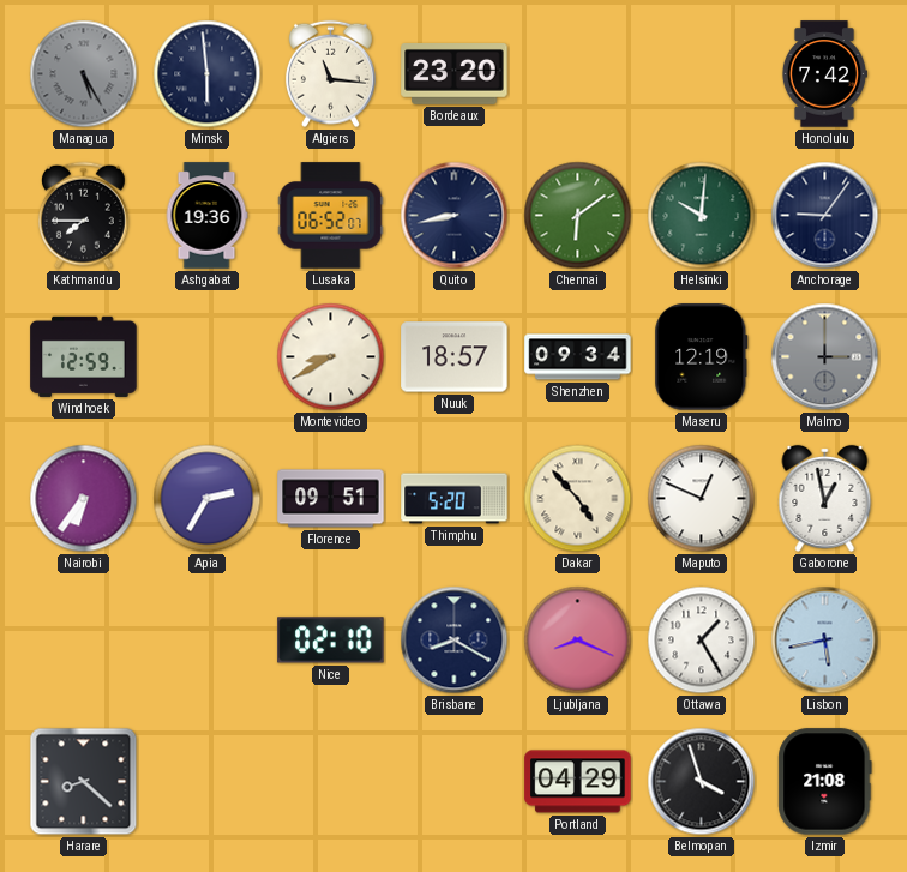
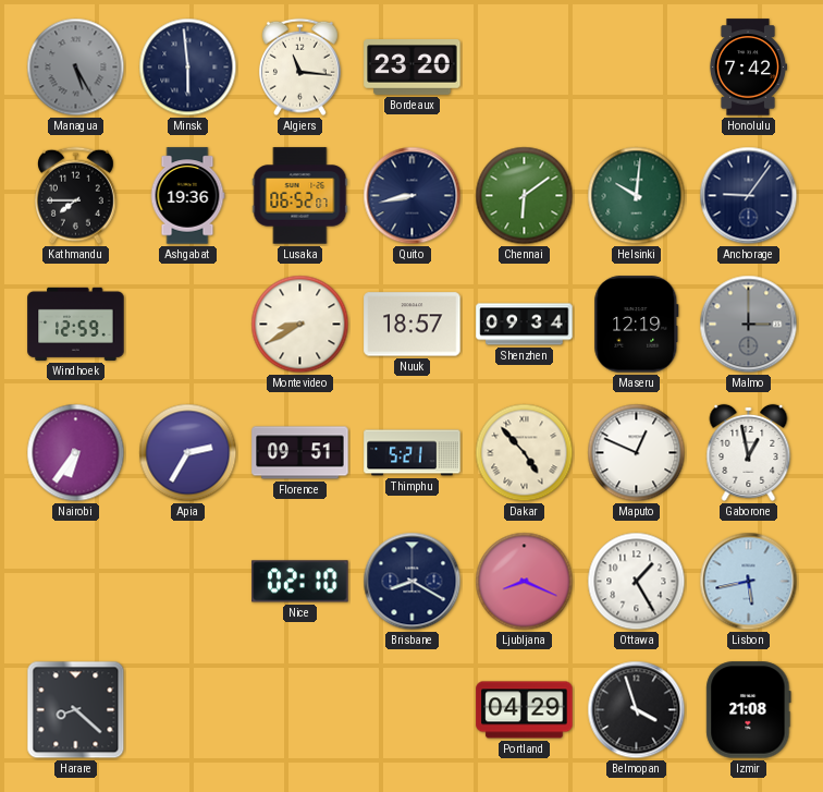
Thimphu: 5:20 -> 5:21
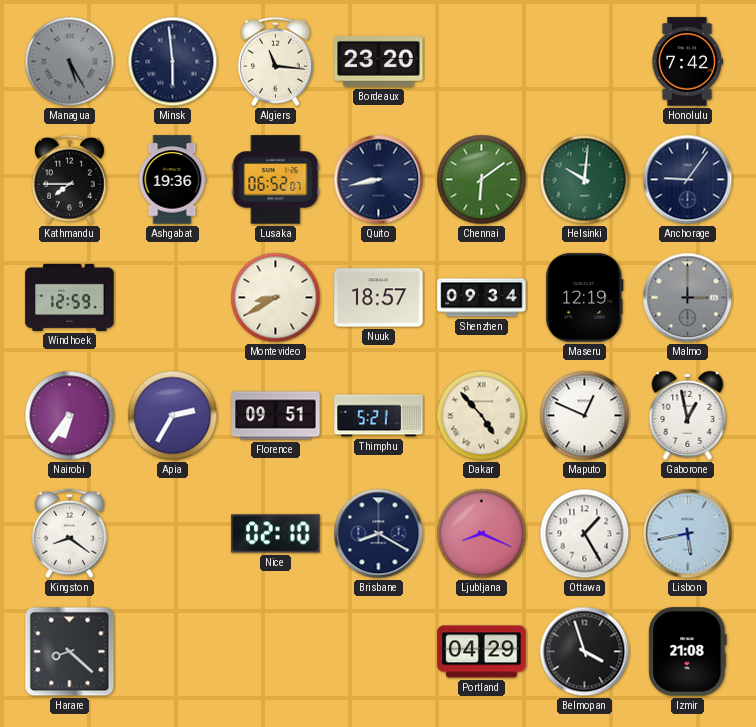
Kingston: none -> 8:21
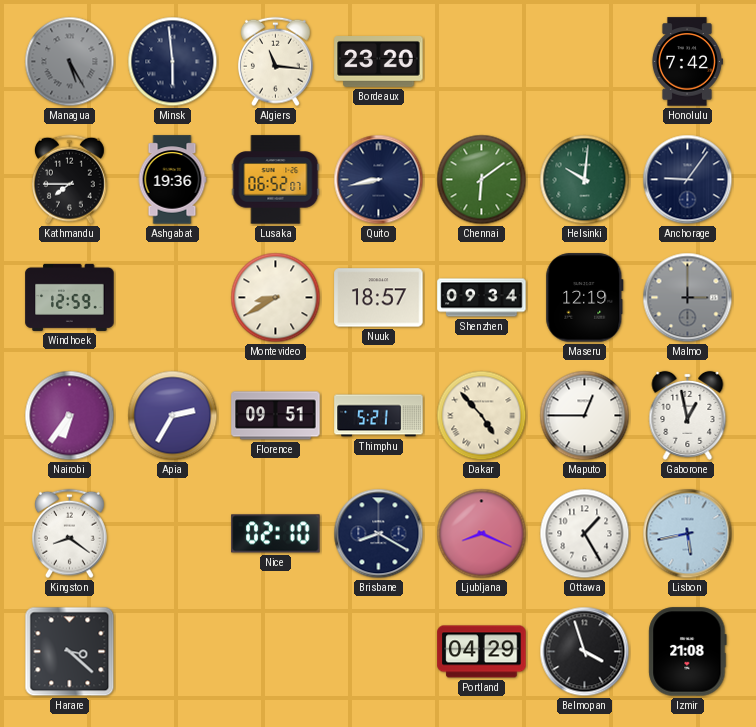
Maputo: 12:49 -> 12:45
Harare: 8:22 -> 3:22
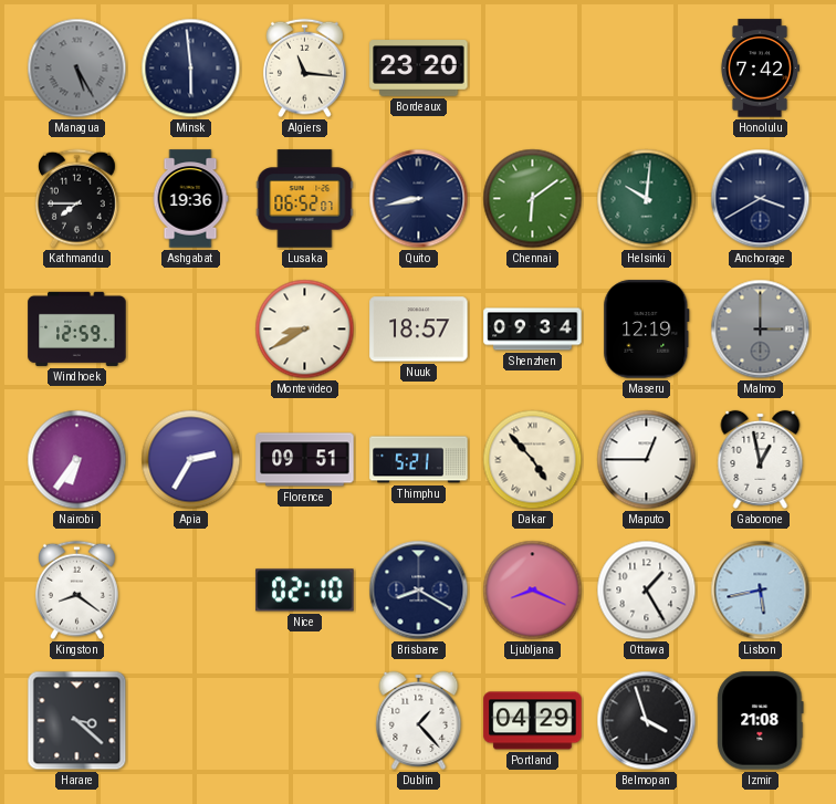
Anchorage: 9:06 -> 3:40
Dublin: none -> 1:23
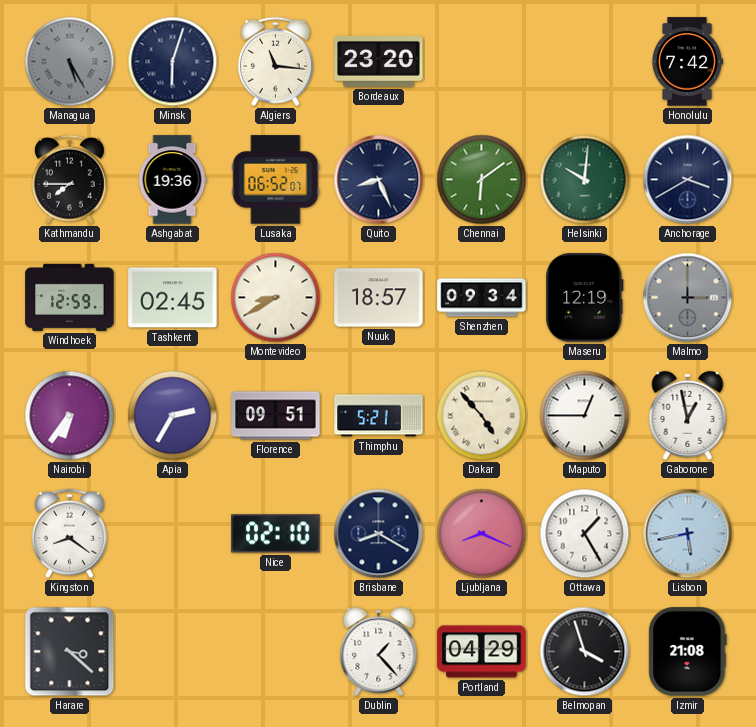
Minsk: 5:59 -> 6:03
Quito: 8:43 -> 8:26
Tashkent: none -> 02:45
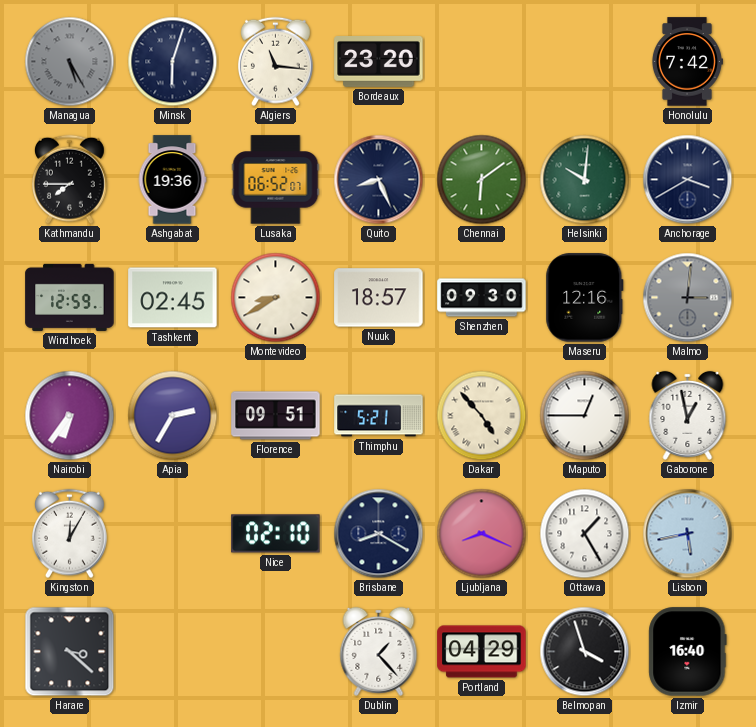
Shenzhen: 09:34 -> 09:30
Maseru: 12:19 -> 12:16
Malmo: 3:00 -> 3:01
Kingston: 8:21 -> 12:05
Izmir: 21:08 -> 16:40
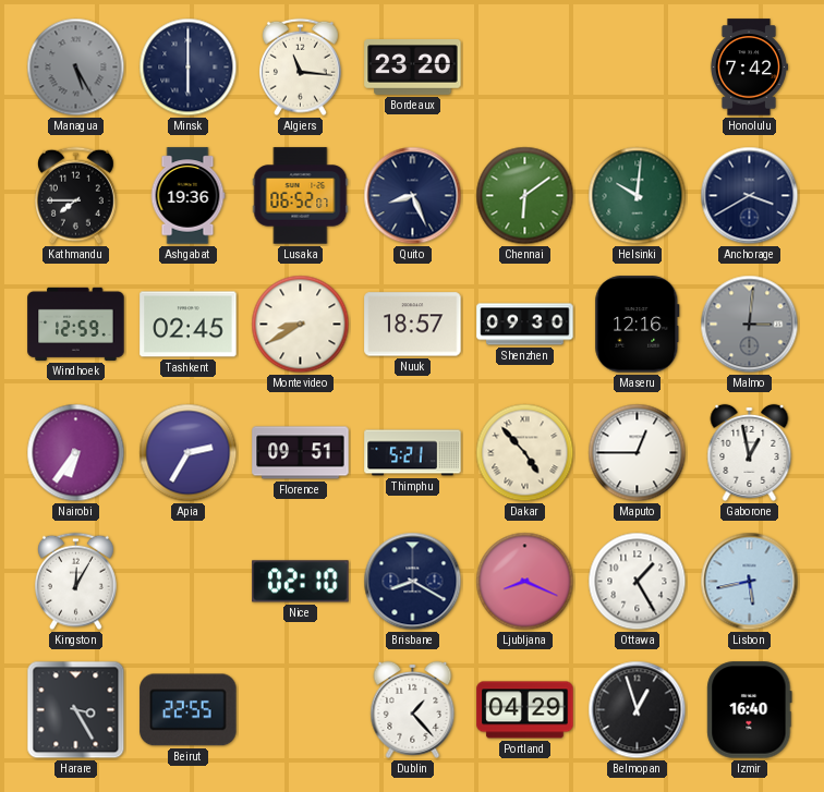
Minsk: 6:03 -> 6:00
Harare: 3:22 -> 3:25
Beirut: none -> 22:55
Belmopan: 3:57 -> 12:57
